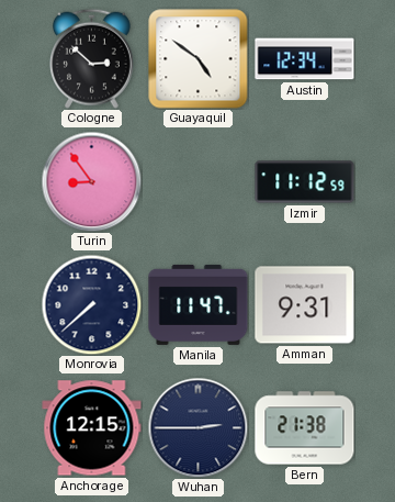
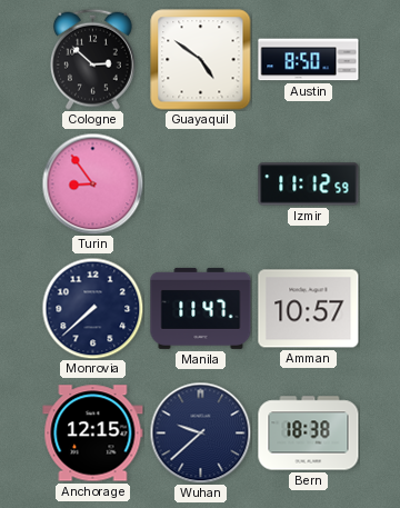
Austin: 12:34 -> 8:50
Amman: 9:31 -> 10:57
Wuhan: 2:45 -> 9:38
Bern: 21:38 -> 18:38
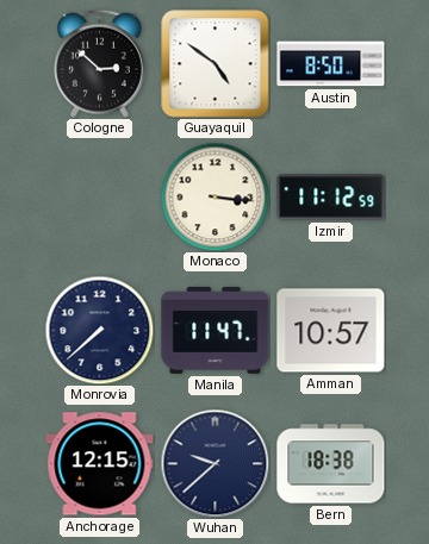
Turin: 8:54 -> none
Monaco: none -> 3:16
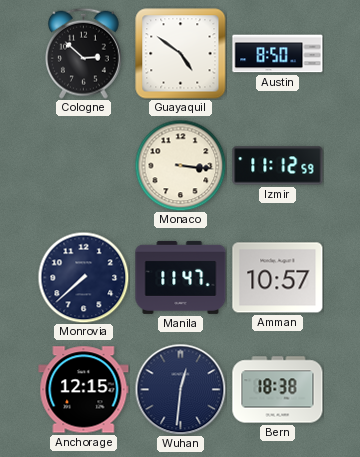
Wuhan: 9:38 -> 12:31
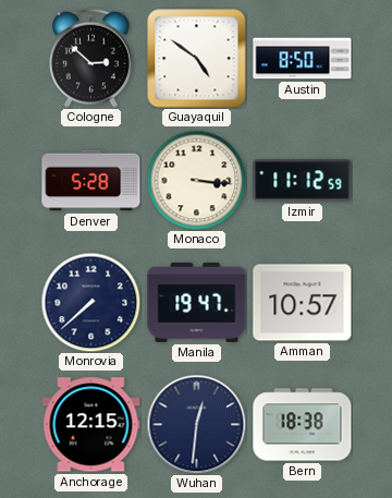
Denver: none -> 5:28
Manila: 11:47 -> 19:47
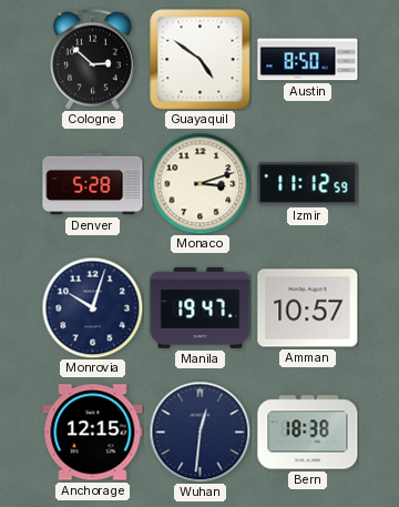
Monaco: 3:16 -> 3:12
Monrovia: 7:38 -> 10:03
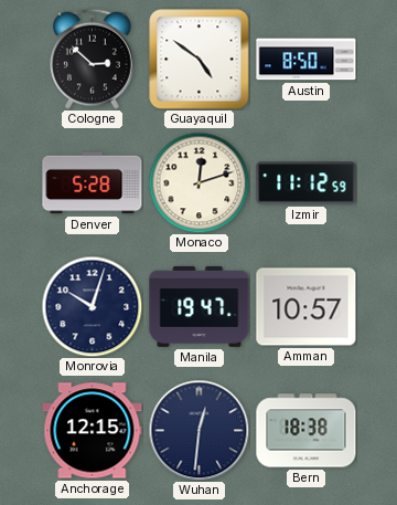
Monaco: 3:12 -> 12:12
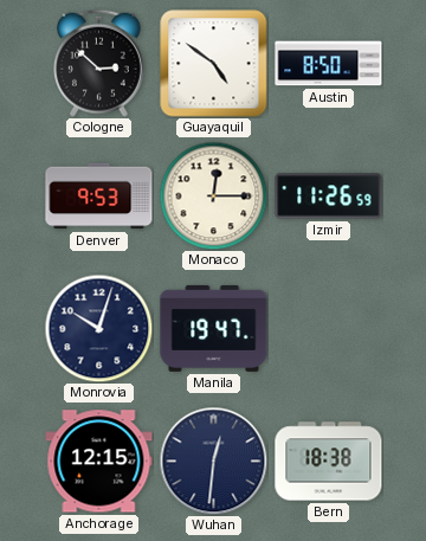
Denver: 5:28 -> 9:53
Monaco: 12:12 -> 12:15
Izmir: 11:12 -> 11:26
Amman: 10:57 -> none
